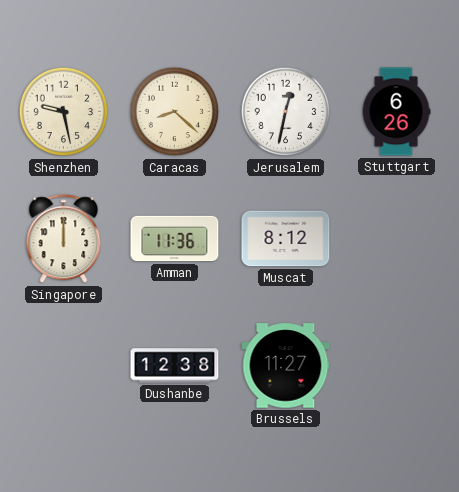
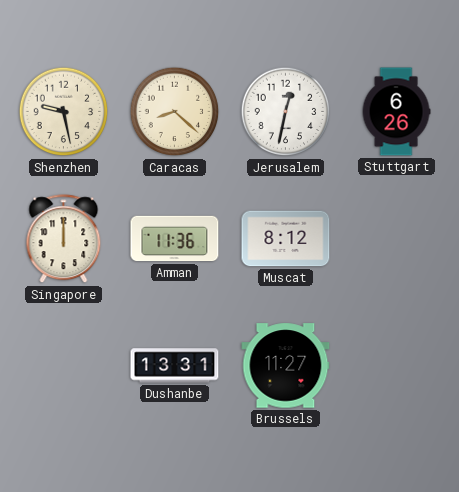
Dushanbe: 12:38 -> 13:31
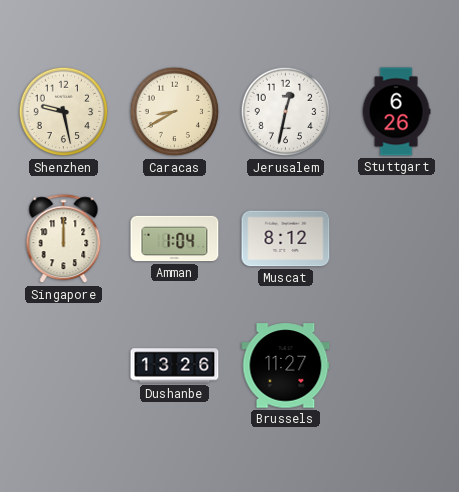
Caracas: 8:22 -> 8:40
Amman: 11:36 -> 1:04
Dushanbe: 13:31 -> 13:26
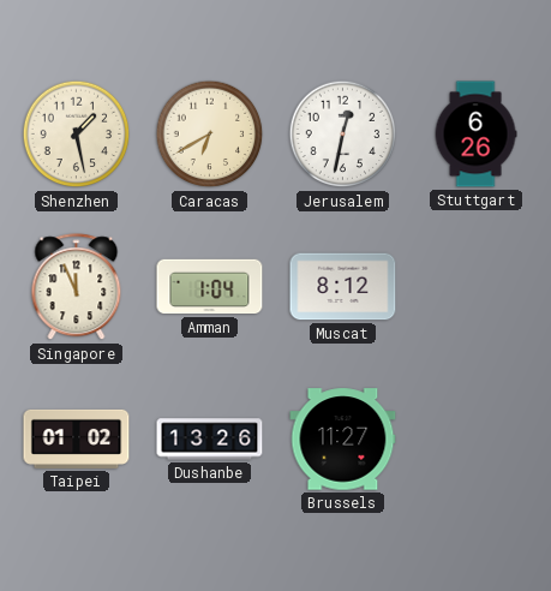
Shenzhen: 9:28 -> 1:28
Caracas: 8:40 -> 6:40
Singapore: 12:00 -> 11:56
Taipei: none -> 01:02
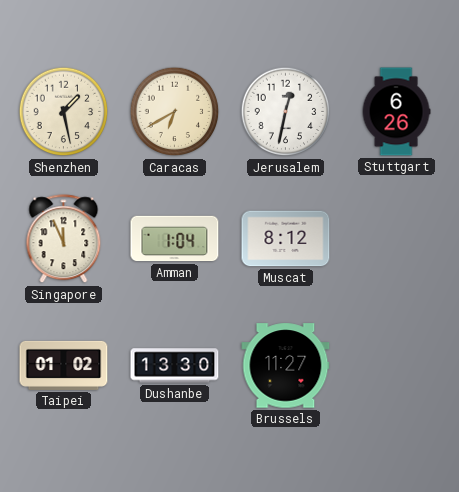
Dushanbe: 13:26 -> 13:30
